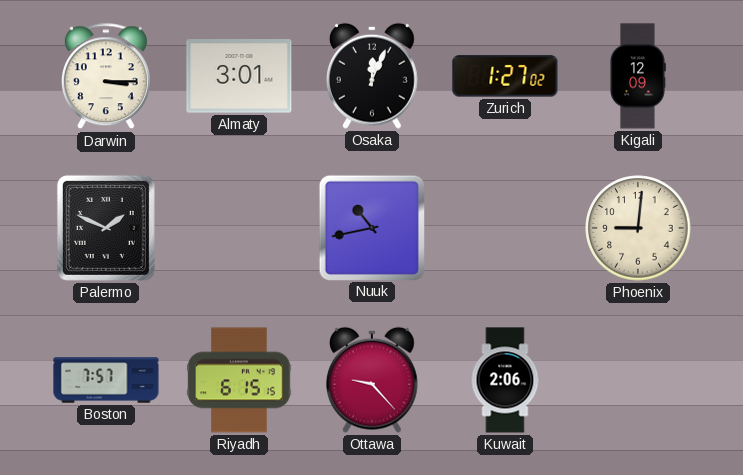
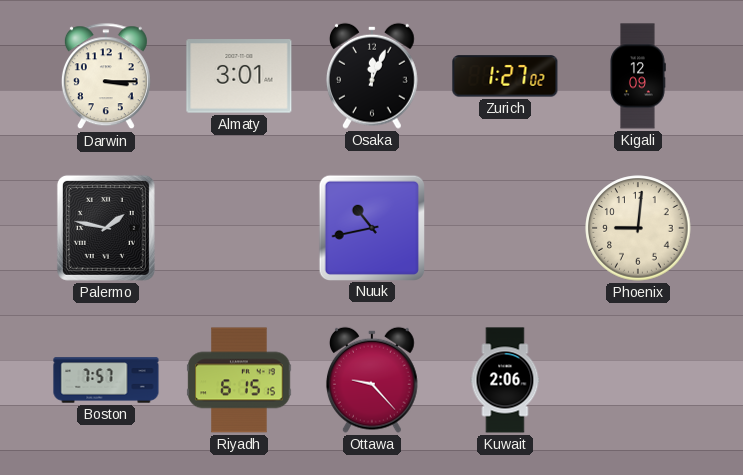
Palermo: 1:49 -> 1:47
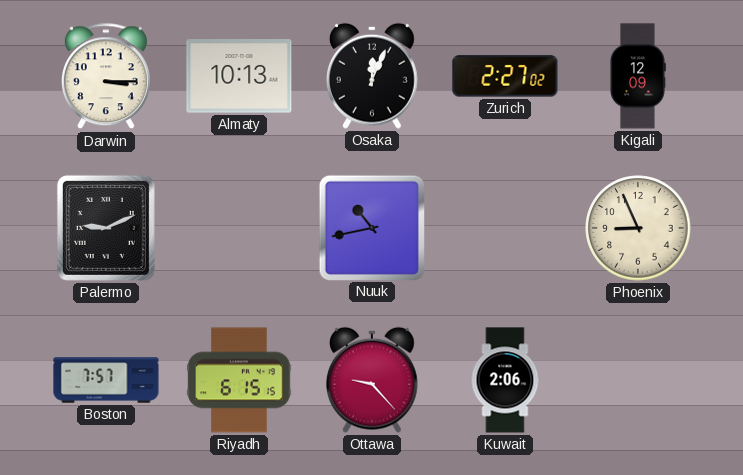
Almaty: 3:01 -> 10:13
Zurich: 1:27 -> 2:27
Palermo: 1:47 -> 9:11
Phoenix: 9:01 -> 8:56
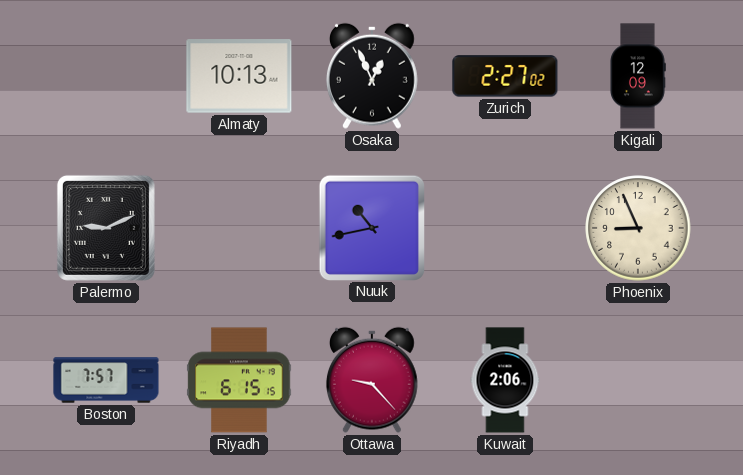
Darwin: 3:15 -> none
Osaka: 12:04 -> 12:56
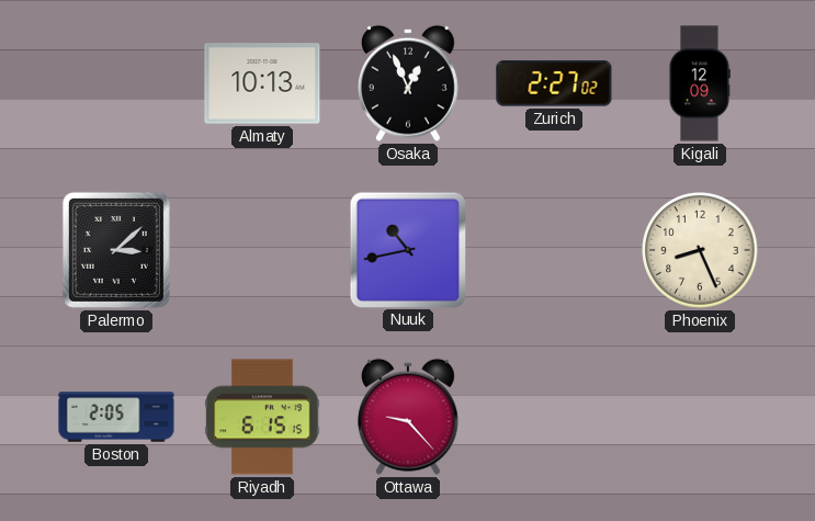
Palermo: 9:11 -> 3:08
Phoenix: 8:56 -> 8:26
Boston: 7:57 -> 2:05
Kuwait: 2:06 -> none
